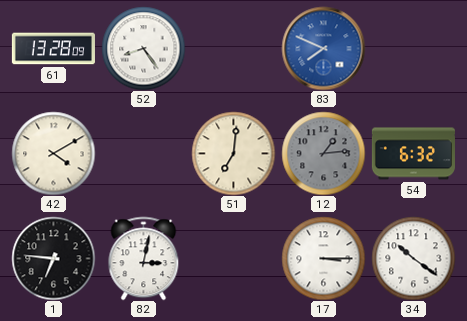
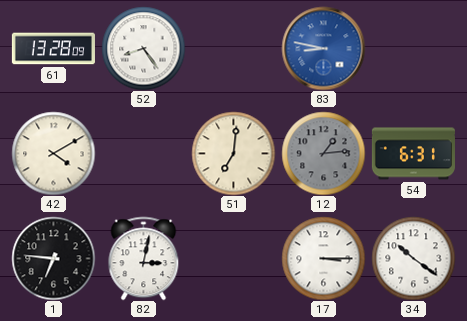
83: 7:49 -> 8:47
54: 6:32 -> 6:31
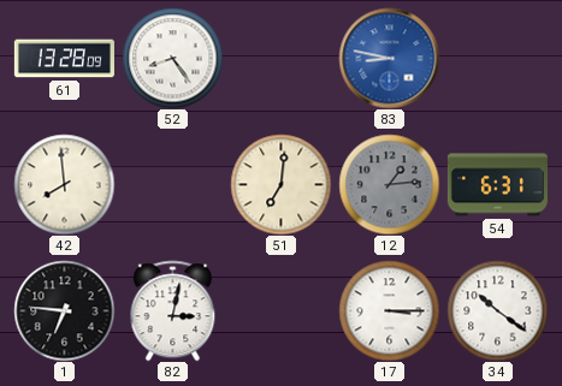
42: 4:10 -> 7:59
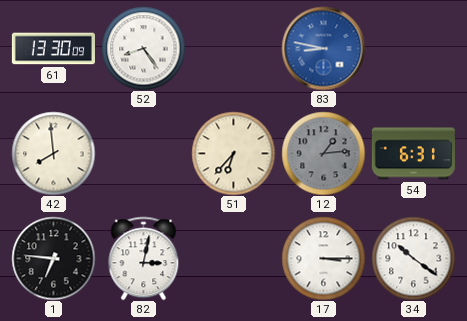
61: 13:28 -> 13:30
51: 7:01 -> 6:37
